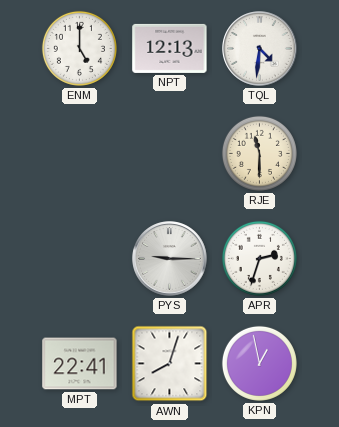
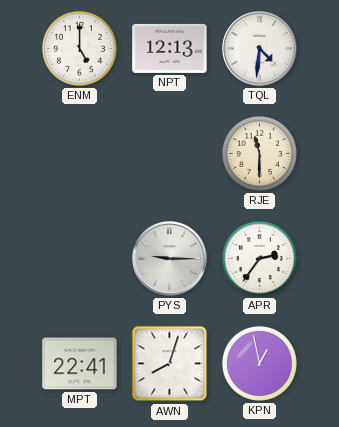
APR: 2:33 -> 2:36
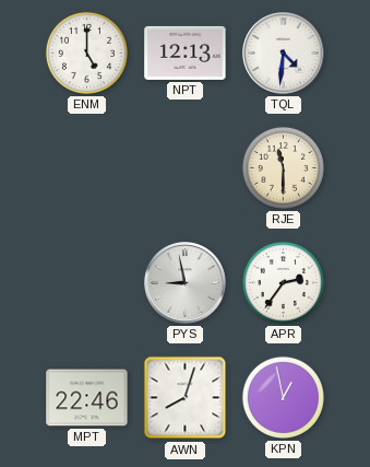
PYS: 9:15 -> 8:58
MPT: 22:41 -> 22:46
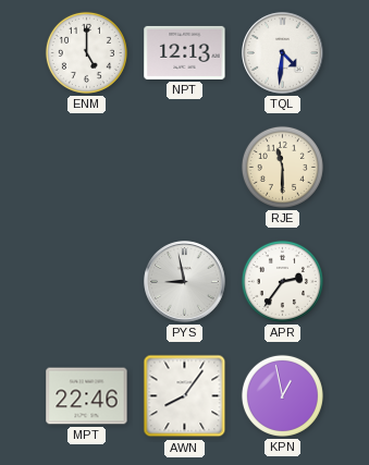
AWN: 8:03 -> 8:06
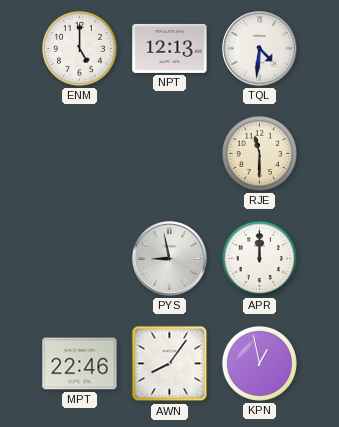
APR: 2:36 -> 12:00
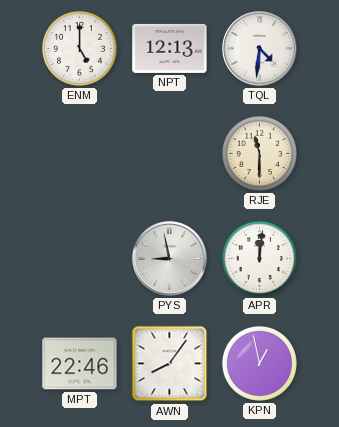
APR: 12:00 -> 12:01
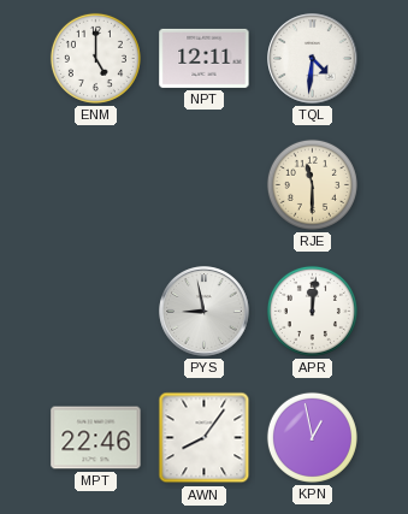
NPT: 12:13 -> 12:11
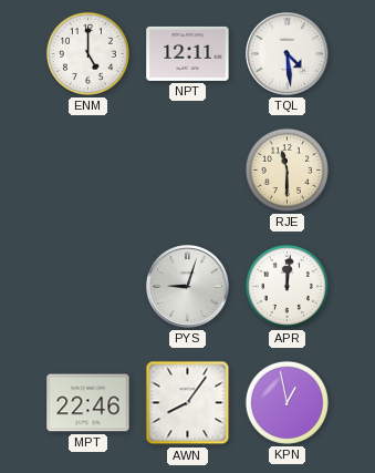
TQL: 4:31 -> 4:29
PYS: 8:58 -> 9:03
